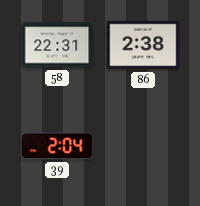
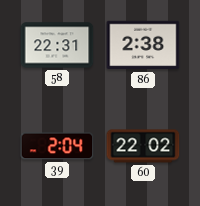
60: none -> 22:02
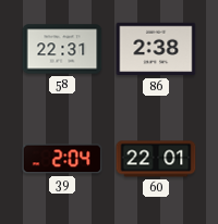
60: 22:02 -> 22:01
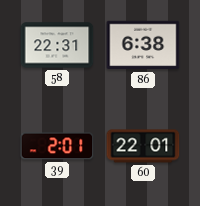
86: 2:38 -> 6:38
39: 2:04 -> 2:01
